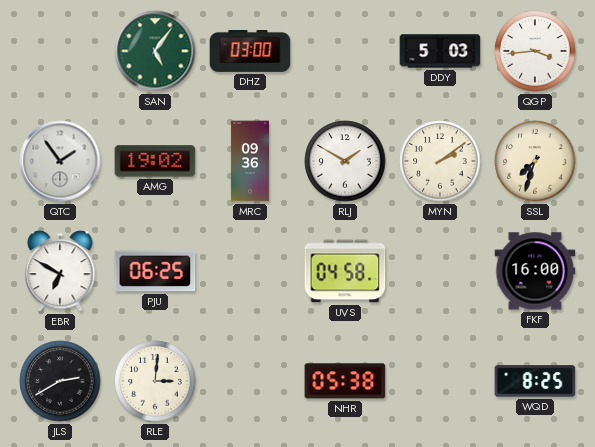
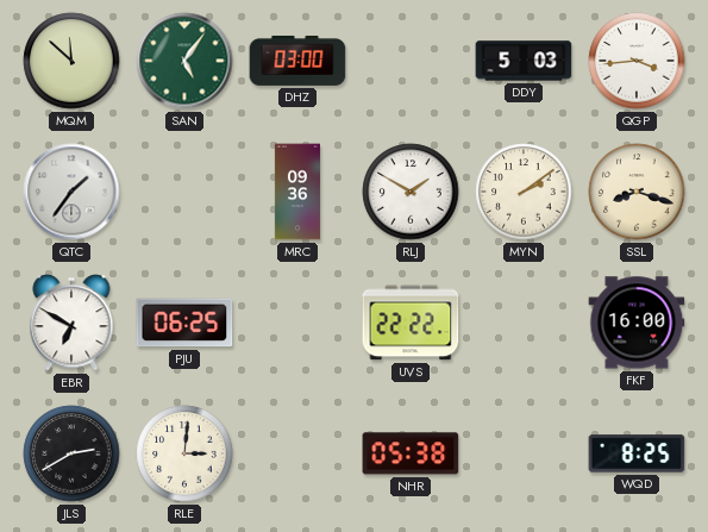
MQM: none -> 11:52
QTC: 1:54 -> 1:36
AMG: 19:02 -> none
SSL: 7:33 -> 8:18
UVS: 04:58 -> 22:22
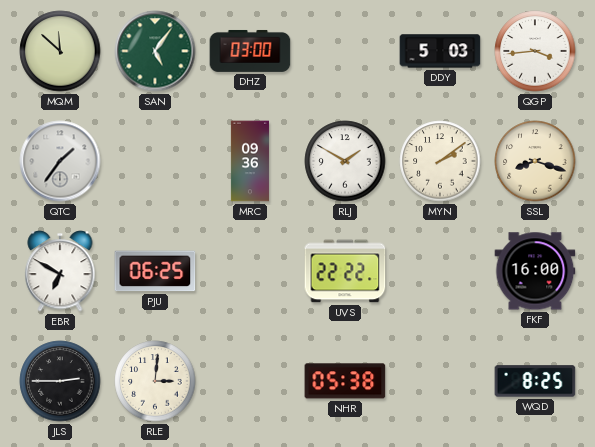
JLS: 2:40 -> 2:45
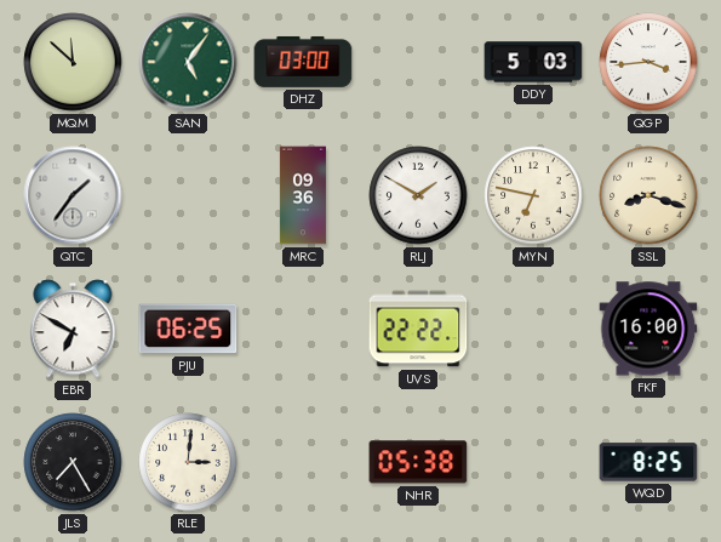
MYN: 2:09 -> 6:47
JLS: 2:45 -> 7:25
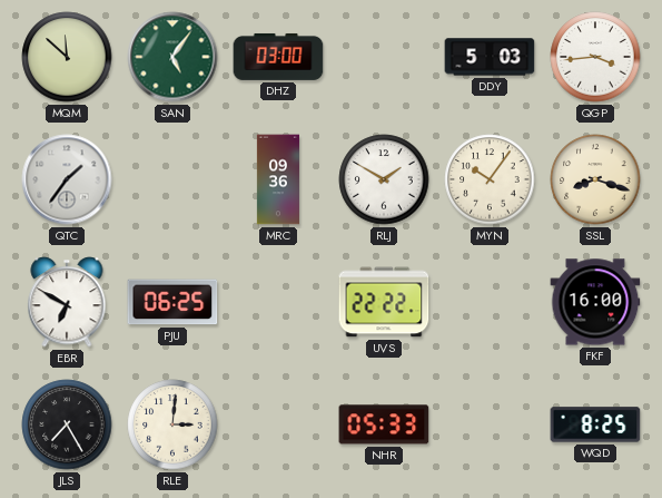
MYN: 6:47 -> 10:06
NHR: 05:38 -> 05:33
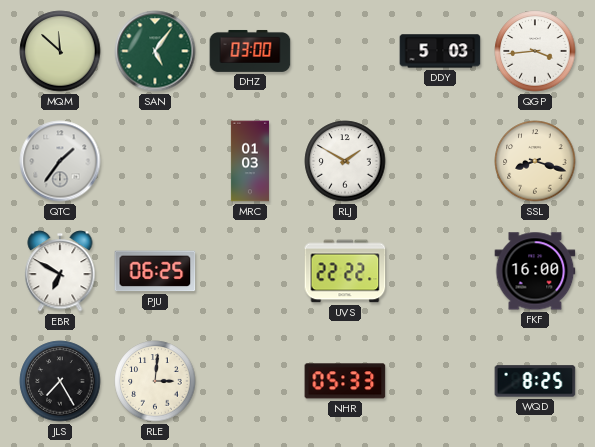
MRC: 09:36 -> 01:03
MYN: 10:06 -> none
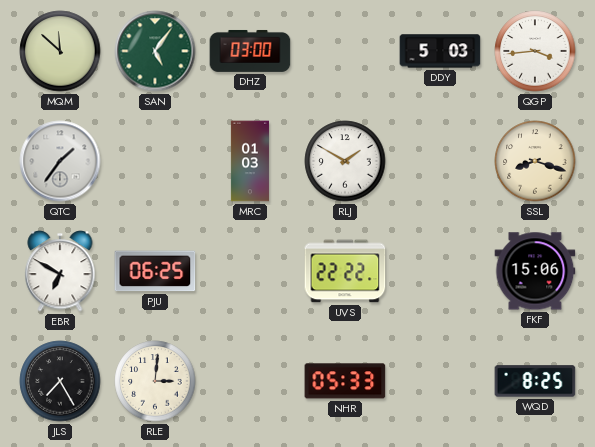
FKF: 16:00 -> 15:06
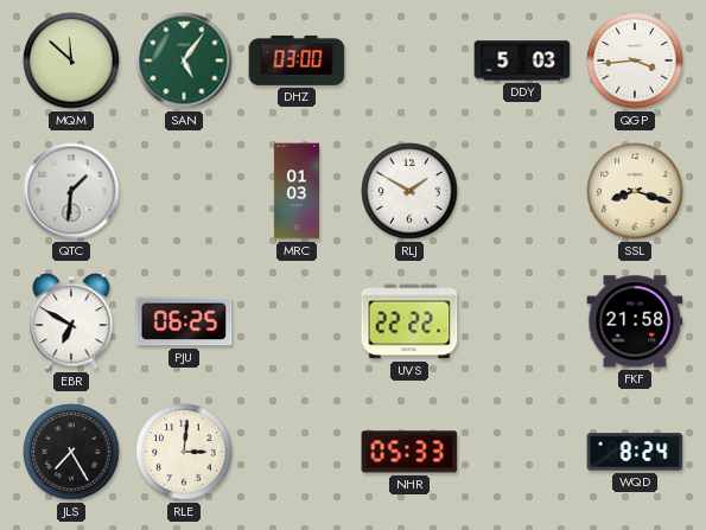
QTC: 1:36 -> 1:31
FKF: 15:06 -> 21:58
WQD: 8:25 -> 8:24
